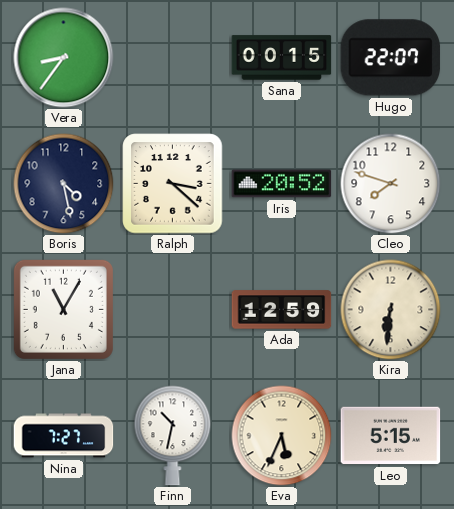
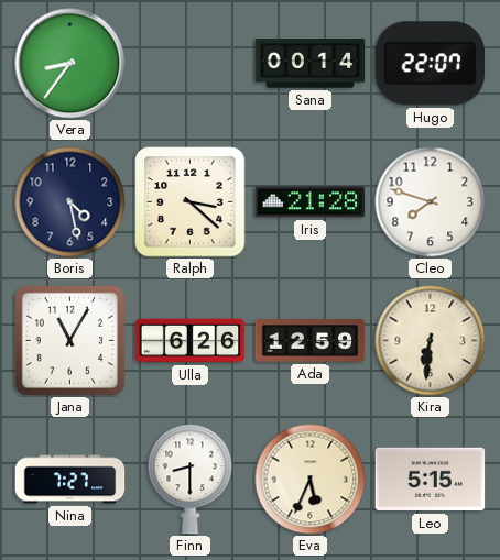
Sana: 00:15 -> 00:14
Iris: 20:52 -> 21:28
Ulla: none -> 6:26
Finn: 10:32 -> 8:30
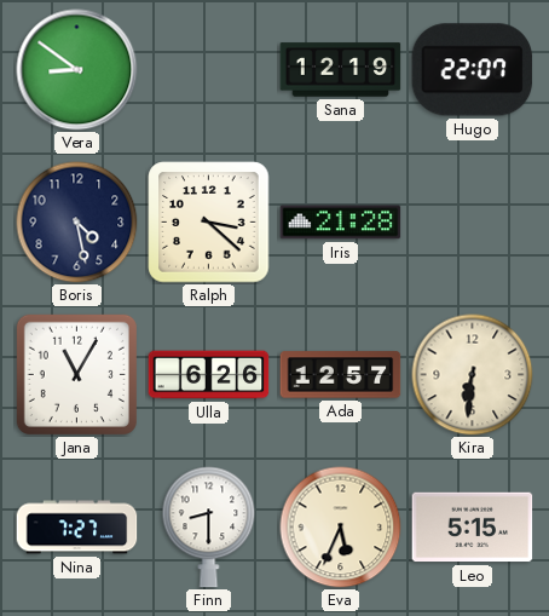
Vera: 8:36 -> 8:51
Sana: 00:14 -> 12:19
Cleo: 7:48 -> none
Ada: 12:59 -> 12:57
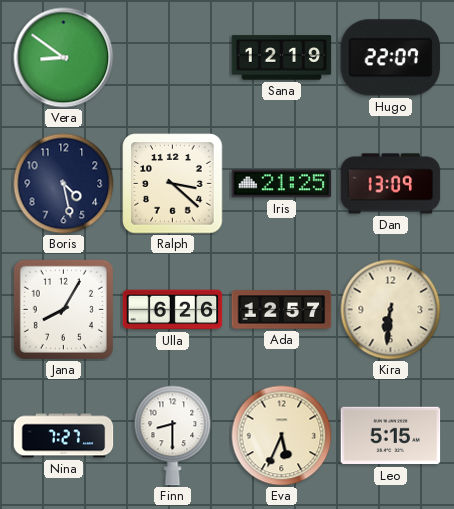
Iris: 21:28 -> 21:25
Dan: none -> 13:09
Jana: 11:05 -> 8:05
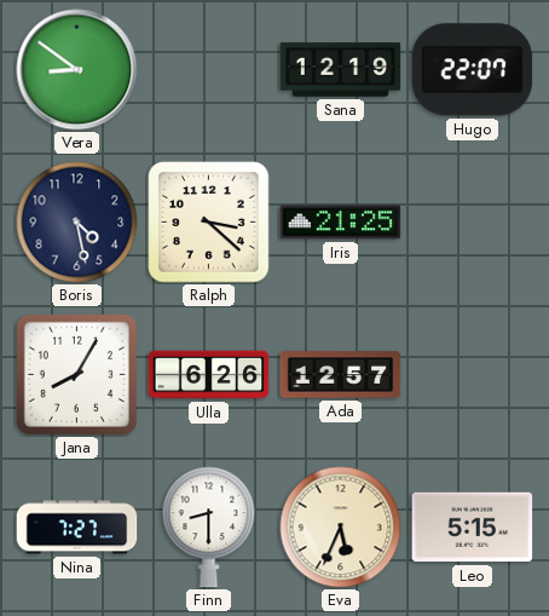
Dan: 13:09 -> none
Kira: 6:31 -> none
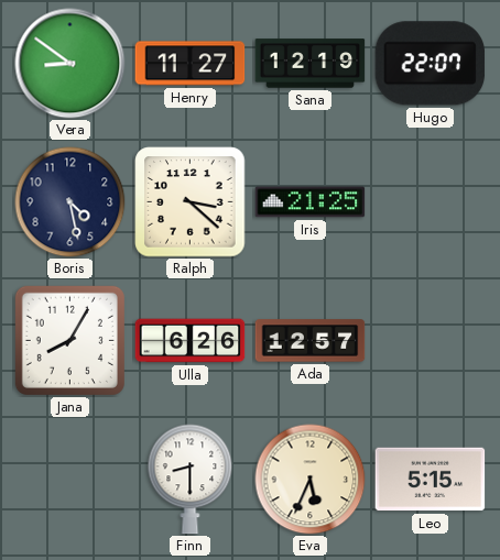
Henry: none -> 11:27
Nina: 7:27 -> none
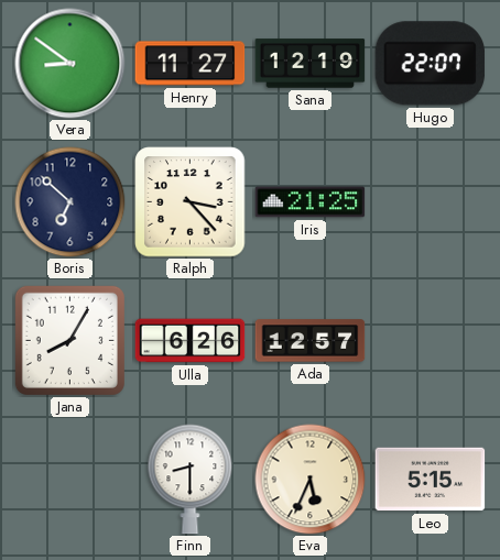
Boris: 4:28 -> 6:52
Ralph: 3:22 -> 3:23
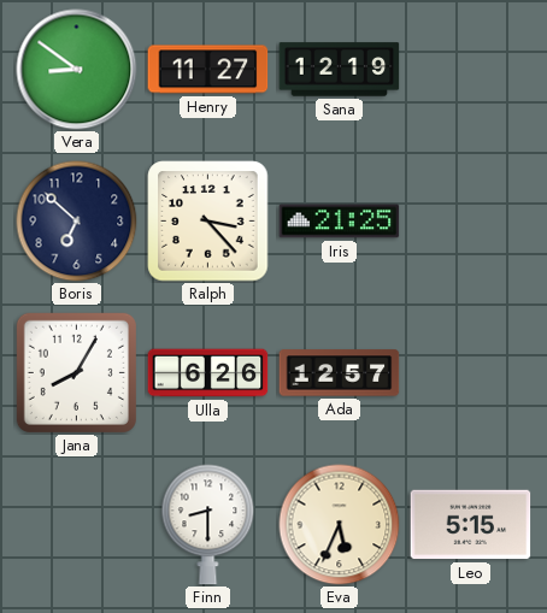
Hugo: 22:07 -> none
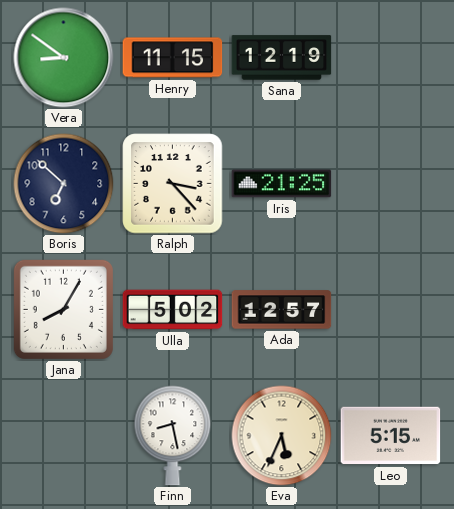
Henry: 11:27 -> 11:15
Ulla: 6:26 -> 5:02
Finn: 8:30 -> 8:28
